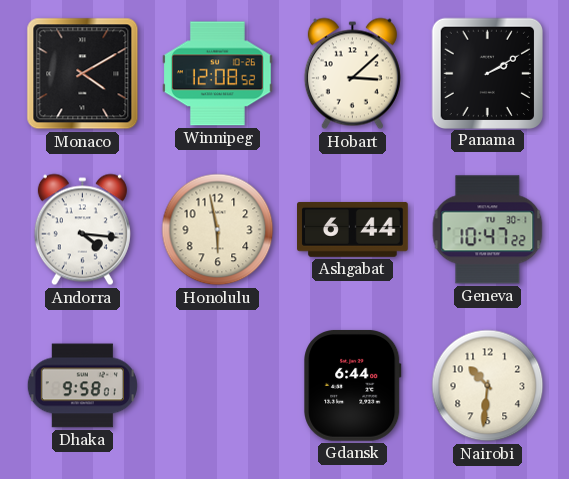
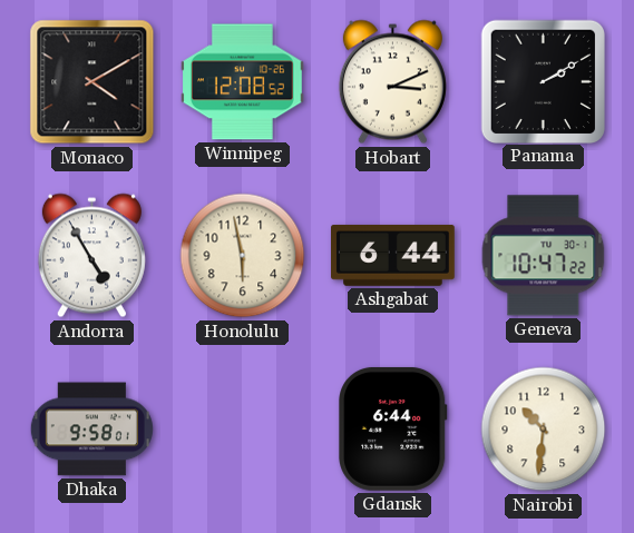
Hobart: 3:08 -> 3:11
Andorra: 4:16 -> 4:55
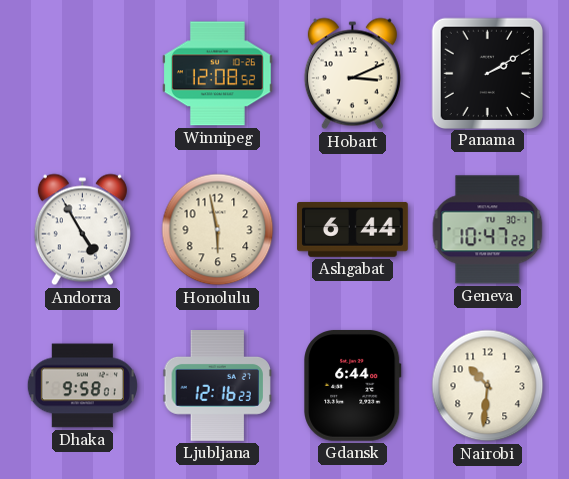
Monaco: 4:10 -> none
Ljubljana: none -> 12:16
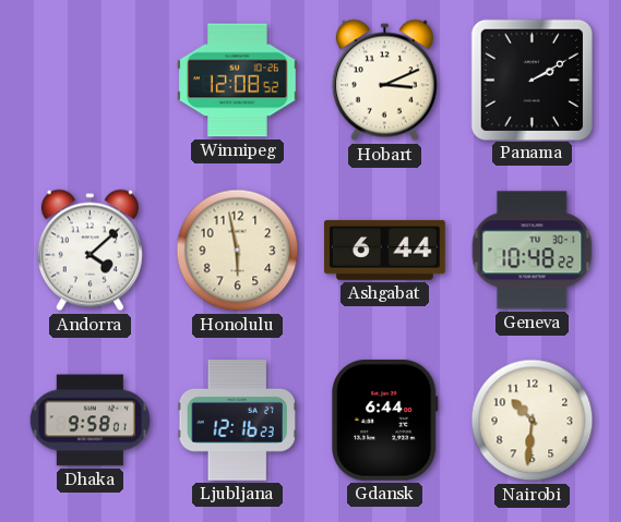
Andorra: 4:55 -> 4:08
Geneva: 10:47 -> 10:48
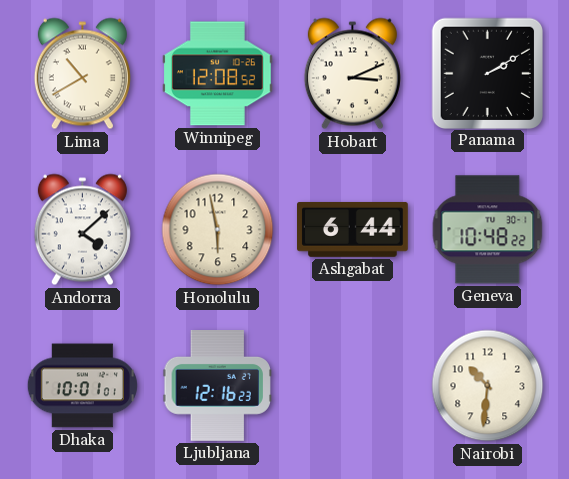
Lima: none -> 10:40
Dhaka: 9:58 -> 10:01
Gdansk: 6:44 -> none
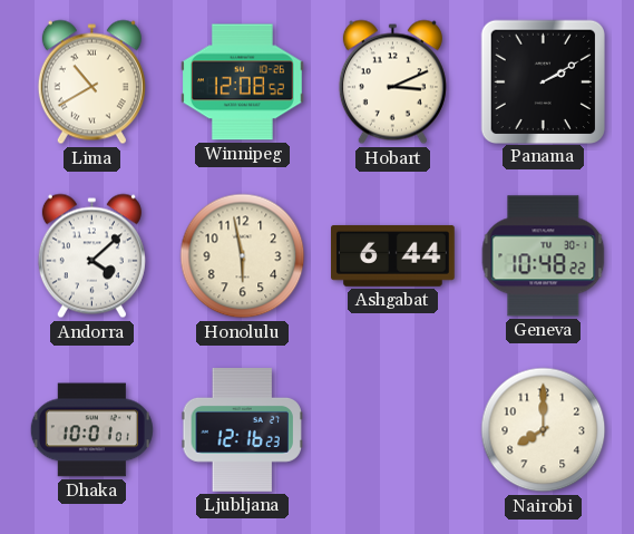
Nairobi: 10:31 -> 8:00
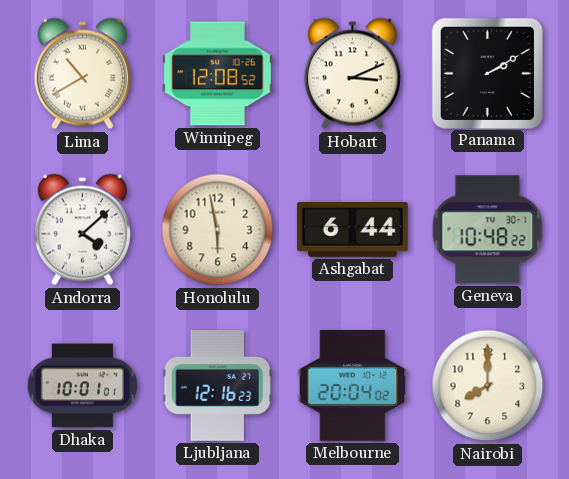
Melbourne: none -> 20:04
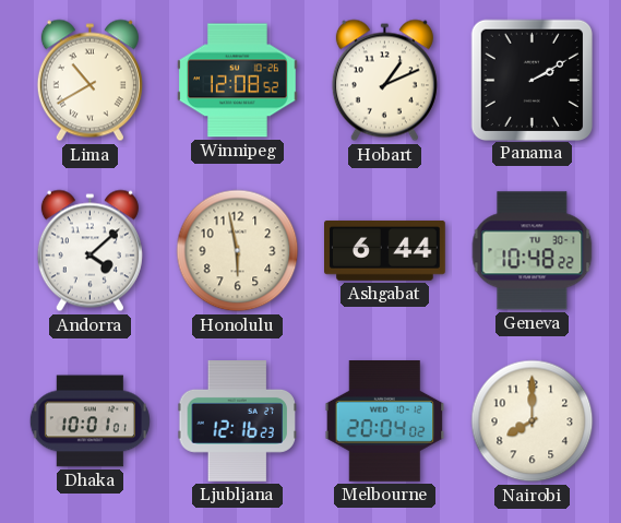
Hobart: 3:11 -> 1:11
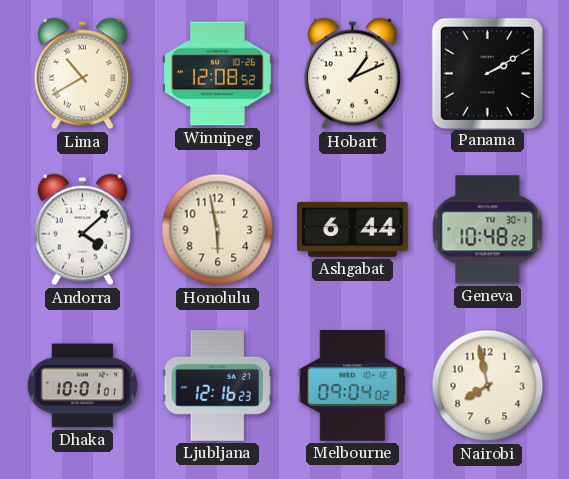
Melbourne: 20:04 -> 09:04
Nairobi: 8:00 -> 7:58
